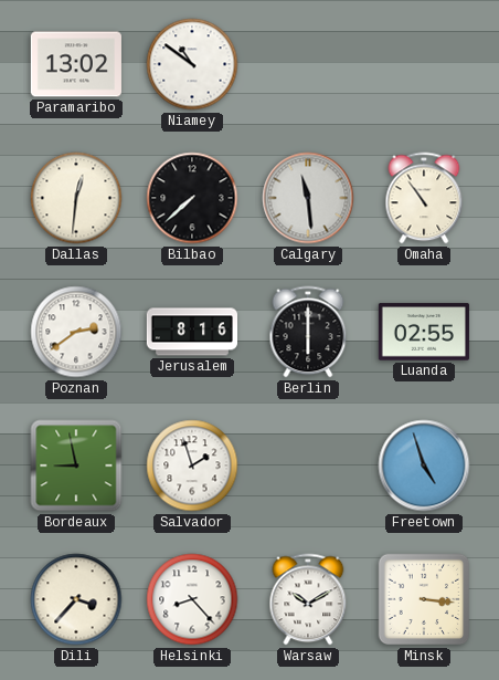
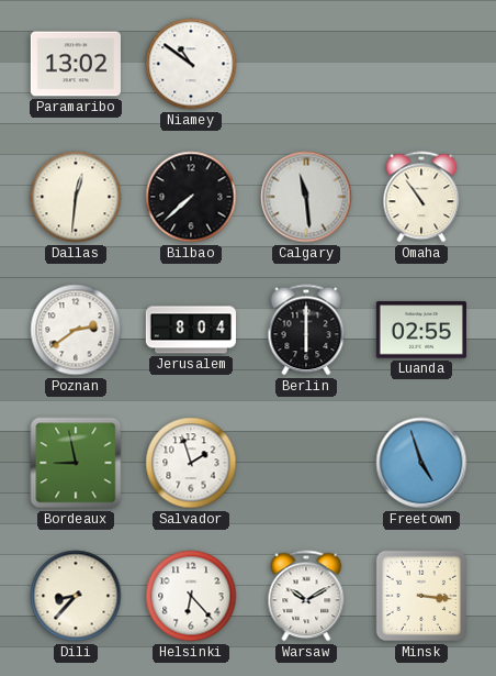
Jerusalem: 8:16 -> 8:04
Dili: 3:37 -> 8:37
Helsinki: 8:23 -> 6:23
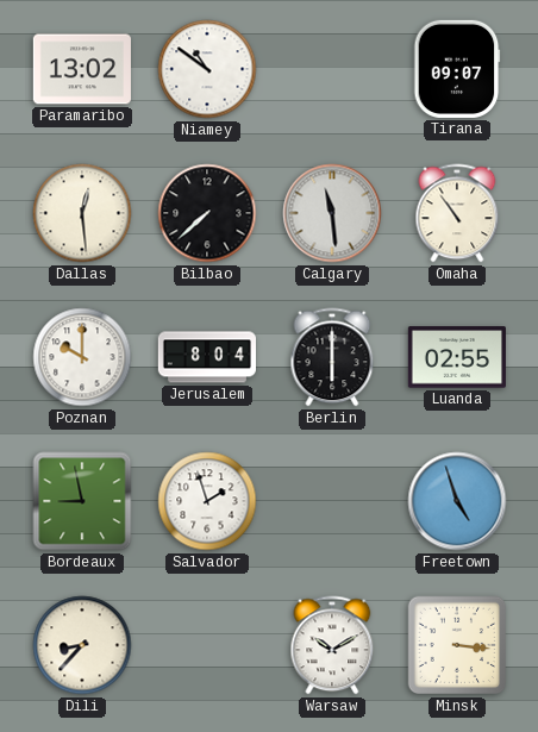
Tirana: none -> 09:07
Dallas: 12:31 -> 12:29
Poznan: 2:39 -> 10:00
Helsinki: 6:23 -> none
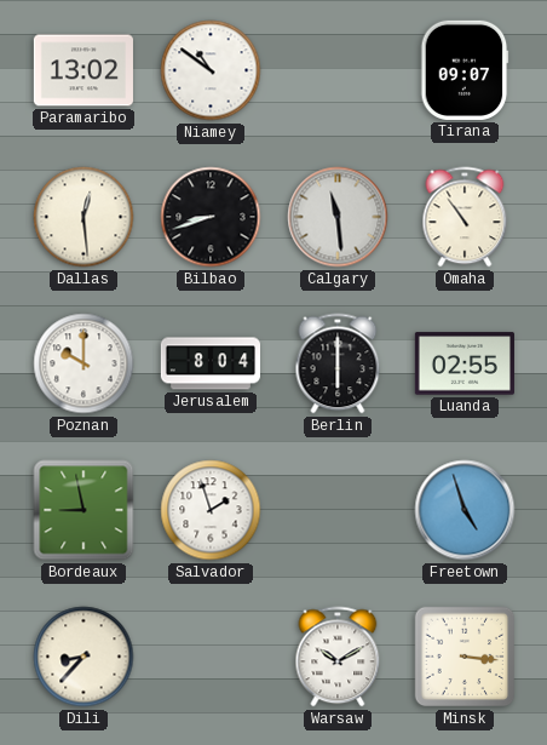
Bilbao: 7:38 -> 8:42
